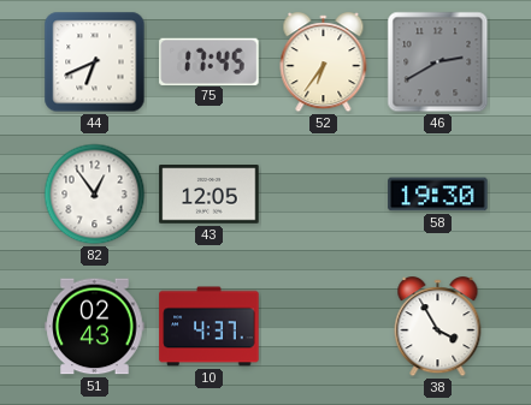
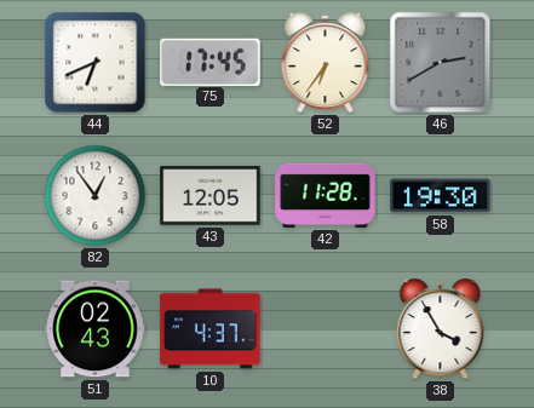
42: none -> 11:28
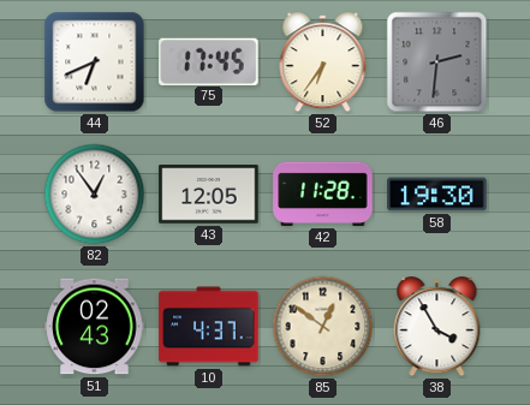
46: 2:40 -> 2:31
85: none -> 12:51
